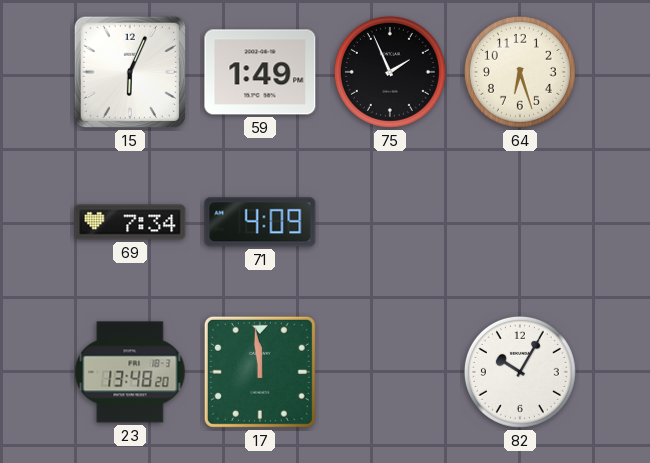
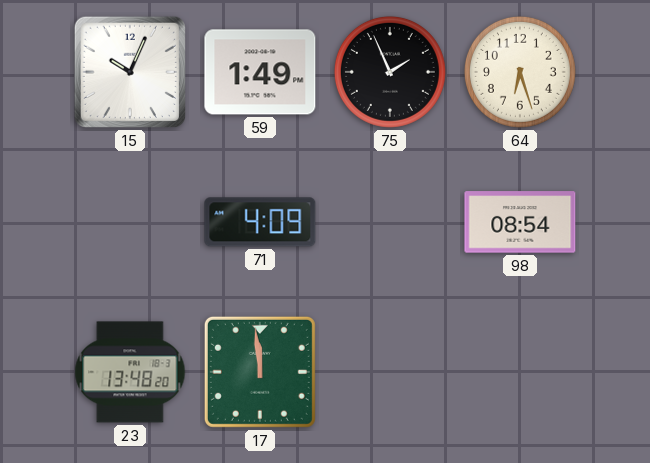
15: 6:04 -> 10:04
69: 7:34 -> none
98: none -> 08:54
82: 10:05 -> none
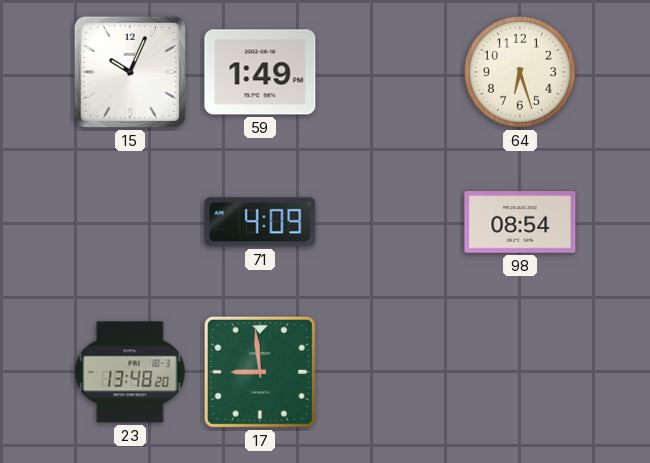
75: 1:56 -> none
17: 11:59 -> 8:59
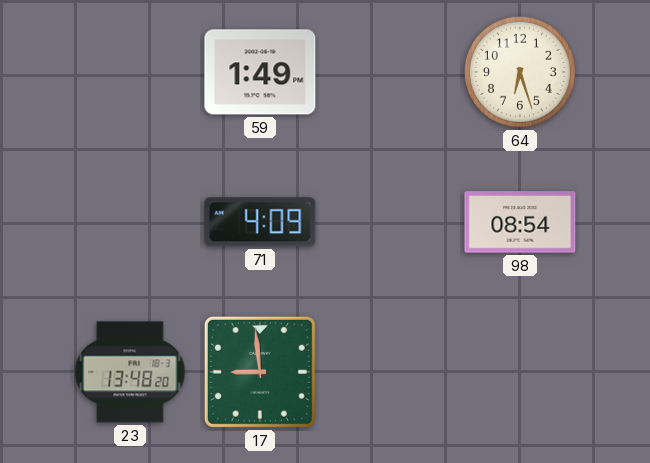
15: 10:04 -> none
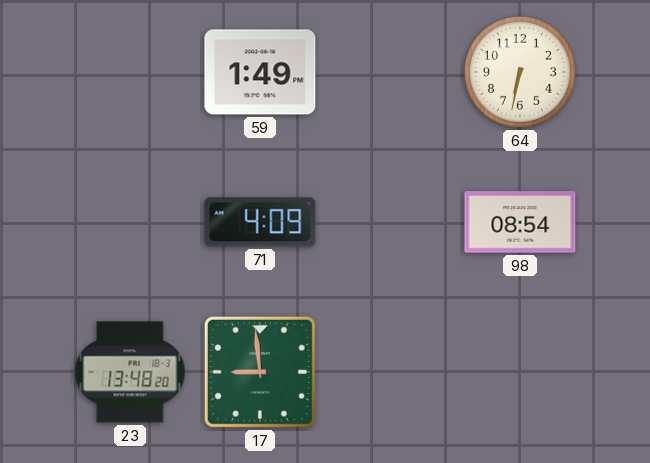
64: 6:27 -> 6:32
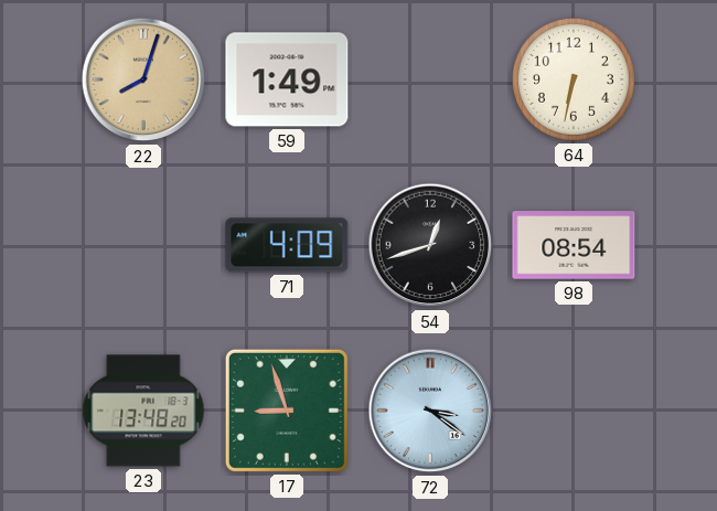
22: none -> 8:03
54: none -> 12:42
17: 8:59 -> 8:57
72: none -> 3:21
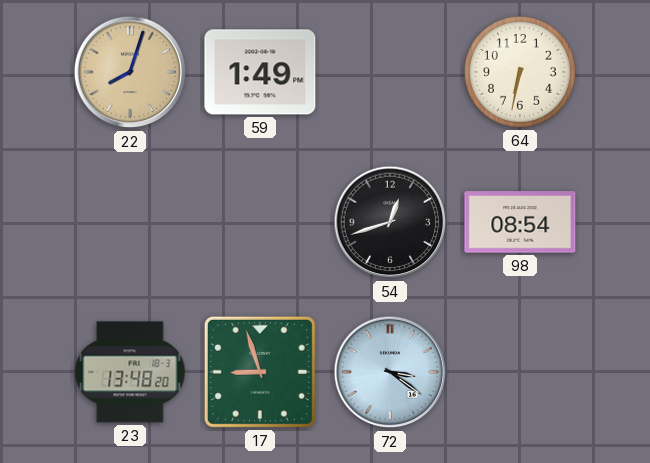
71: 4:09 -> none
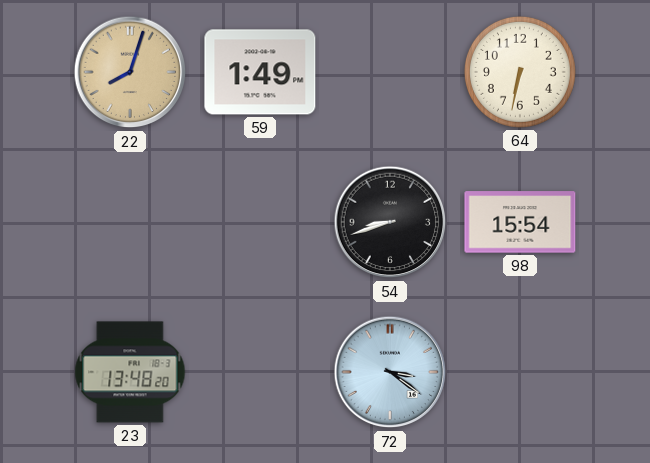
54: 12:42 -> 8:42
98: 08:54 -> 15:54
17: 8:57 -> none
